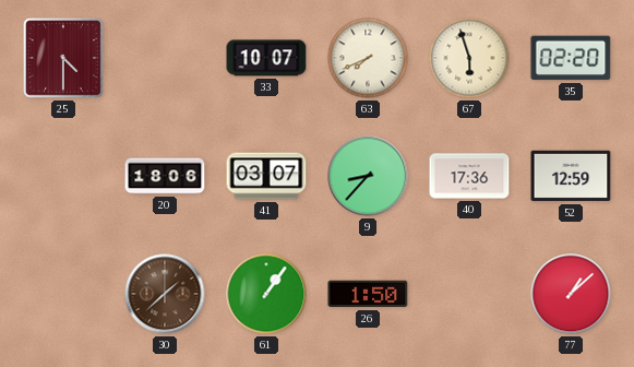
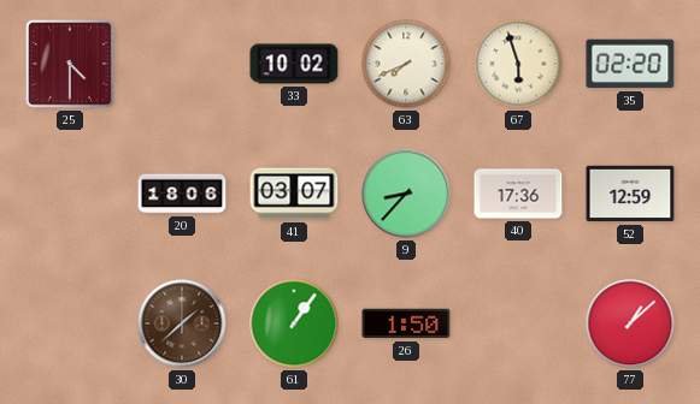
33: 10:07 -> 10:02
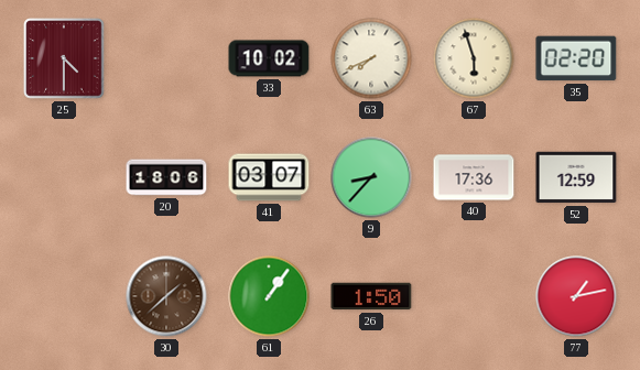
77: 1:08 -> 1:13
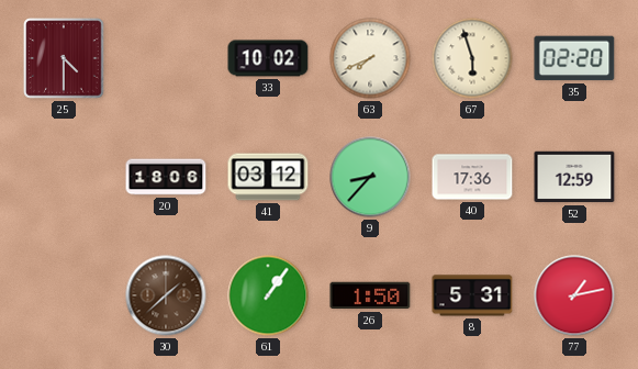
41: 03:07 -> 03:12
8: none -> 5:31
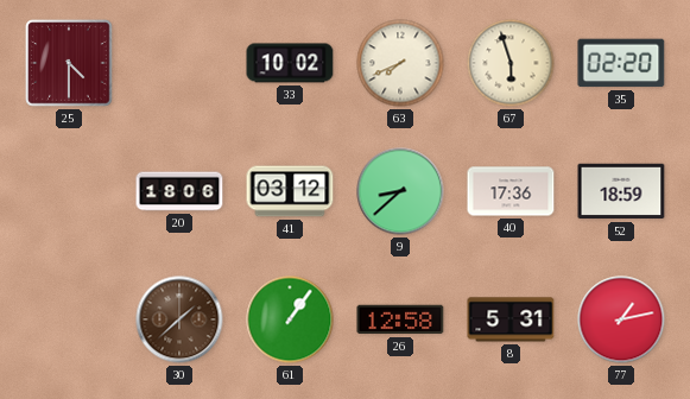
9: 8:37 -> 8:38
52: 12:59 -> 18:59
26: 1:50 -> 12:58
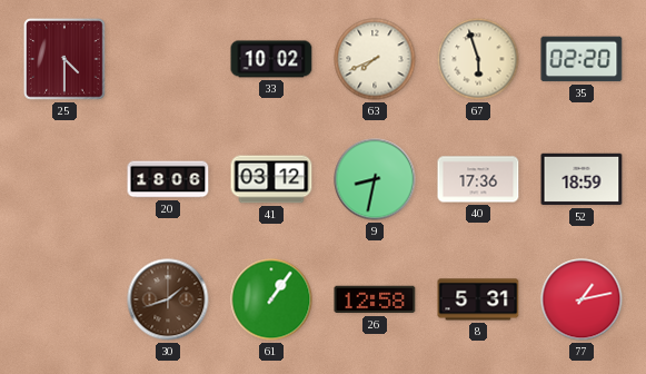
9: 8:38 -> 8:32
30: 1:38 -> 1:42
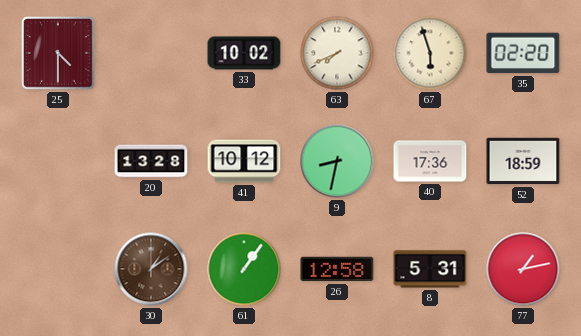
20: 18:06 -> 13:28
41: 03:12 -> 10:12
30: 1:42 -> 1:09
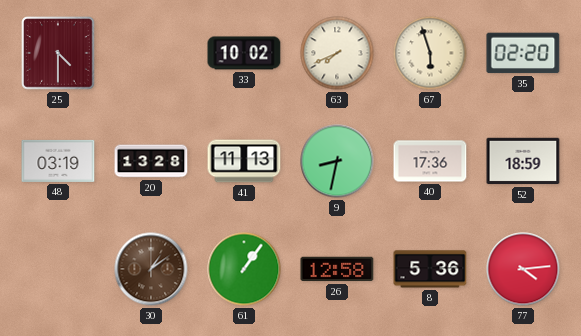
48: none -> 03:19
41: 10:12 -> 11:13
8: 5:31 -> 5:36
77: 1:13 -> 4:14
